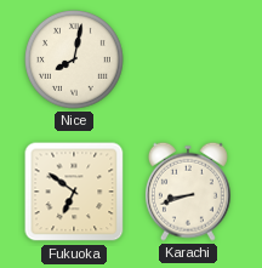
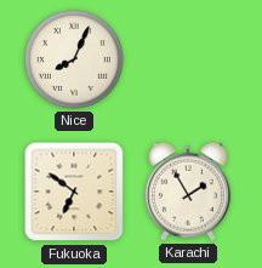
Nice: 8:02 -> 8:04
Karachi: 8:42 -> 1:55
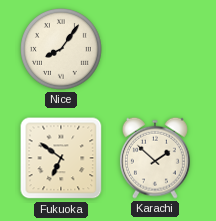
Nice: 8:04 -> 8:06
Karachi: 1:55 -> 1:52
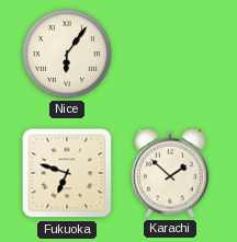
Nice: 8:06 -> 6:06
Fukuoka: 6:51 -> 6:48
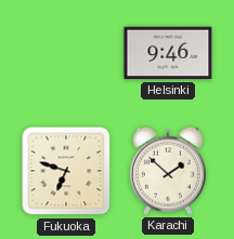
Nice: 6:06 -> none
Helsinki: none -> 9:46
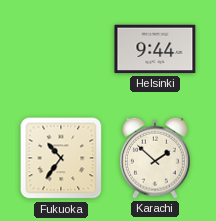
Helsinki: 9:46 -> 9:44
Fukuoka: 6:48 -> 10:36
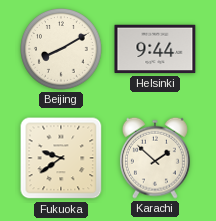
Beijing: none -> 8:10
Fukuoka: 10:36 -> 9:39
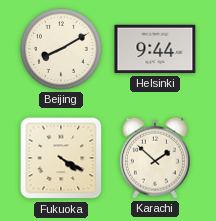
Fukuoka: 9:39 -> 4:20
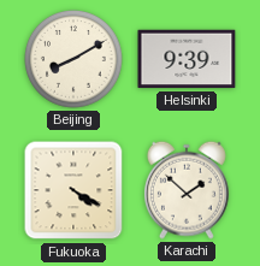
Helsinki: 9:44 -> 9:39
